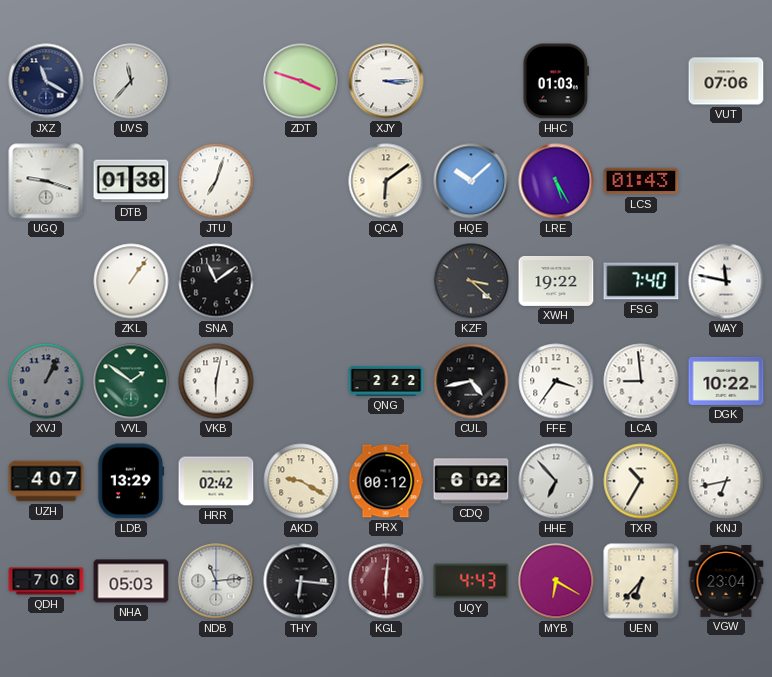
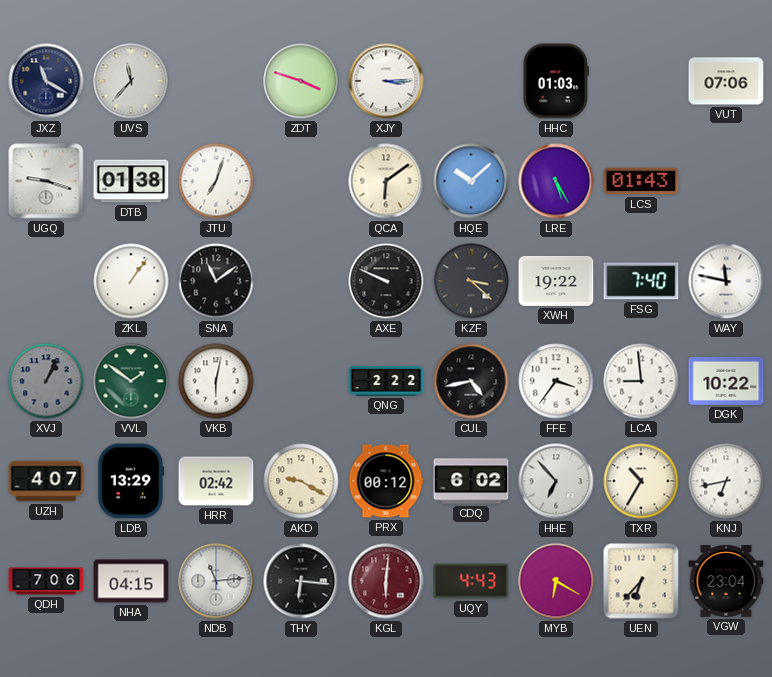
AXE: none -> 9:49
NHA: 05:03 -> 04:15
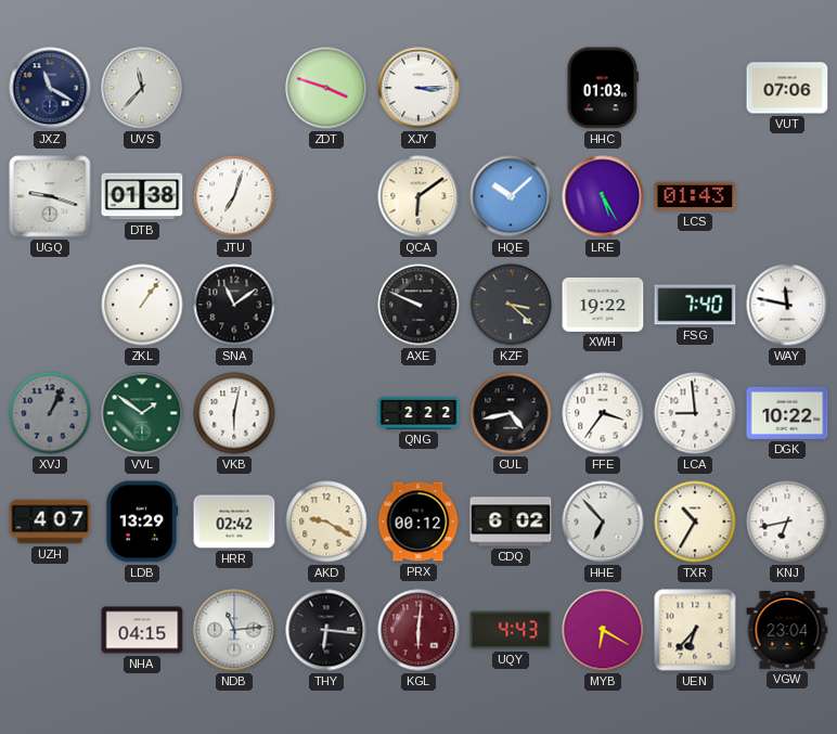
QDH: 7:06 -> none
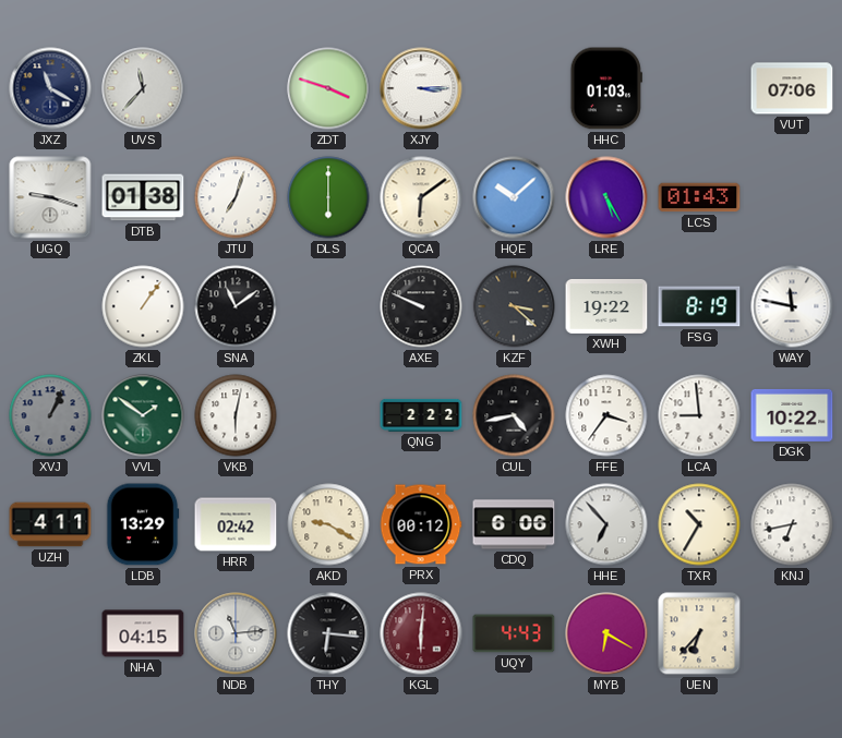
DLS: none -> 6:00
FSG: 7:40 -> 8:19
UZH: 4:07 -> 4:11
CDQ: 6:02 -> 6:06
VGW: 23:04 -> none
